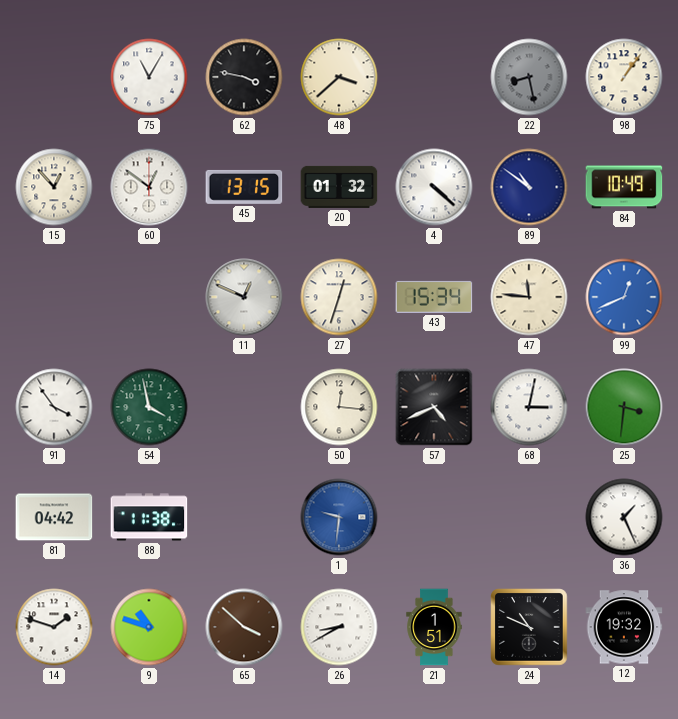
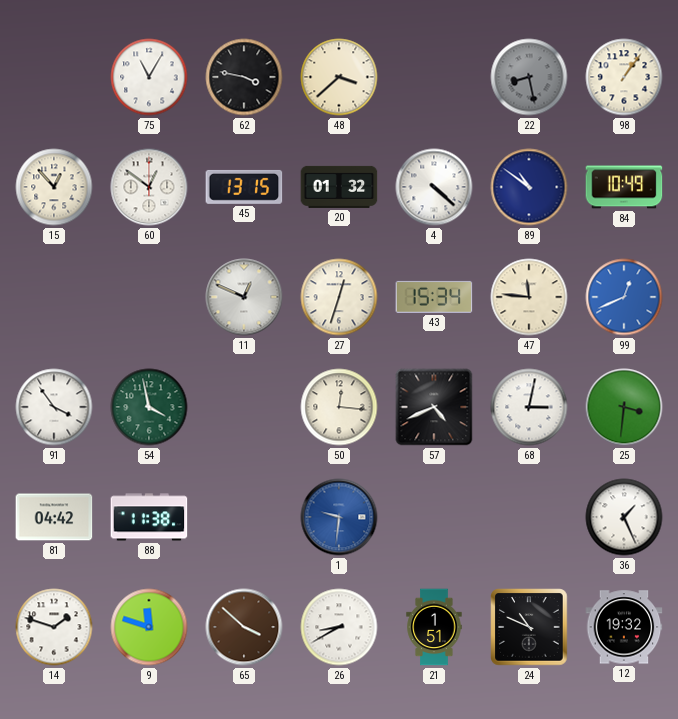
9: 10:48 -> 11:48
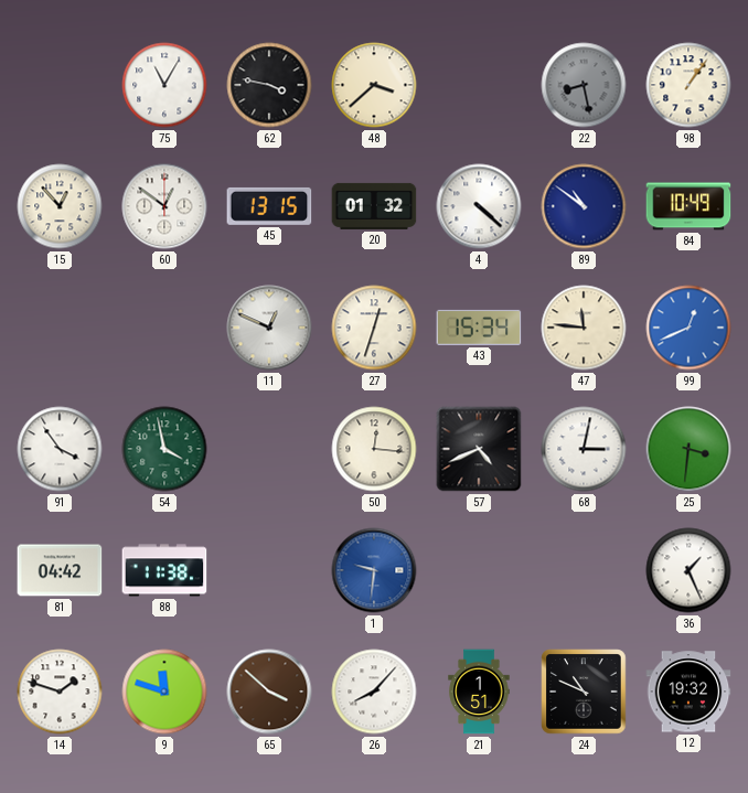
26: 8:40 -> 8:07
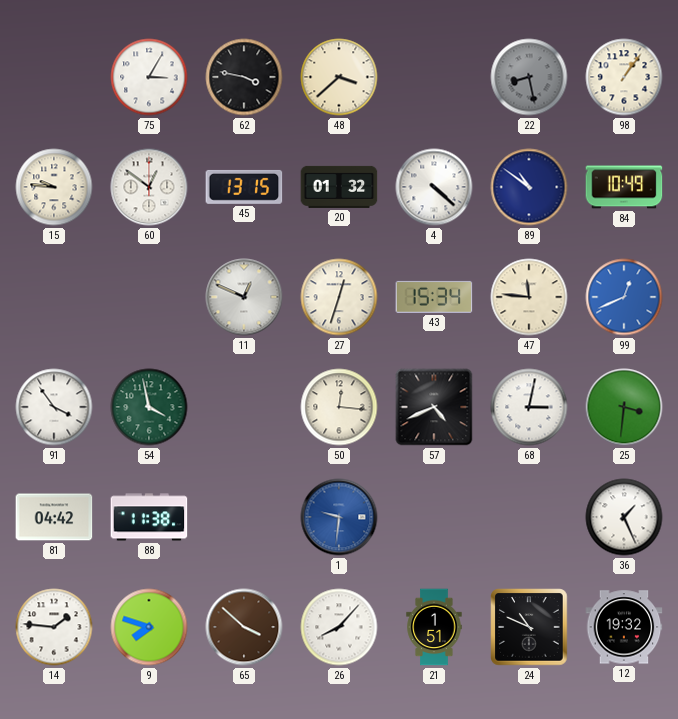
75: 11:05 -> 3:05
15: 12:53 -> 9:46
14: 1:48 -> 1:46
9: 11:48 -> 7:48
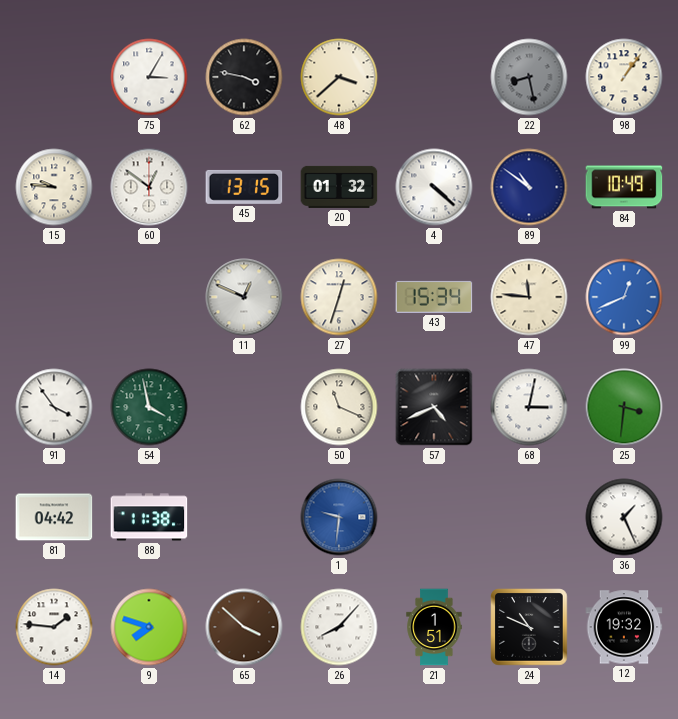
50: 12:16 -> 11:19
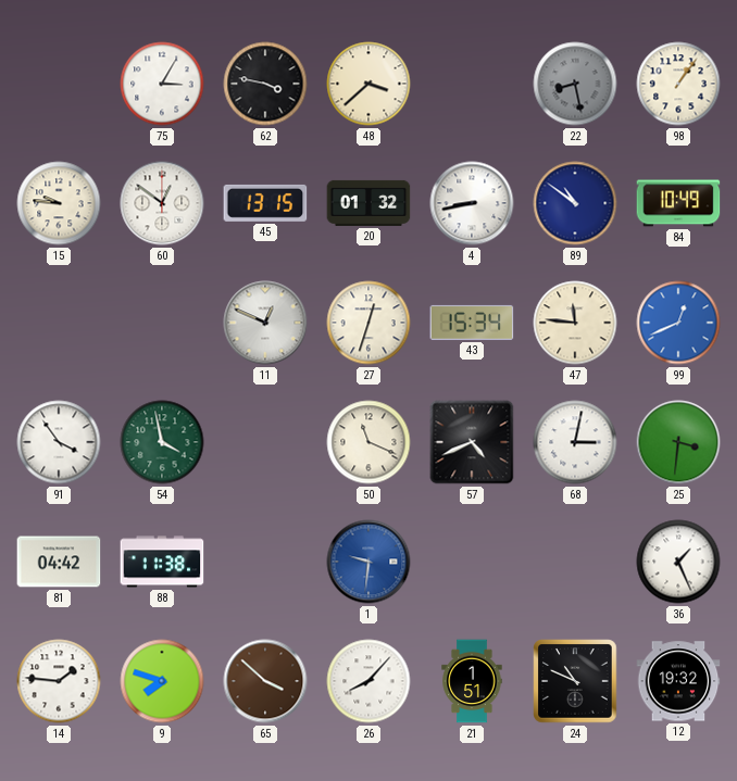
4: 4:22 -> 8:43
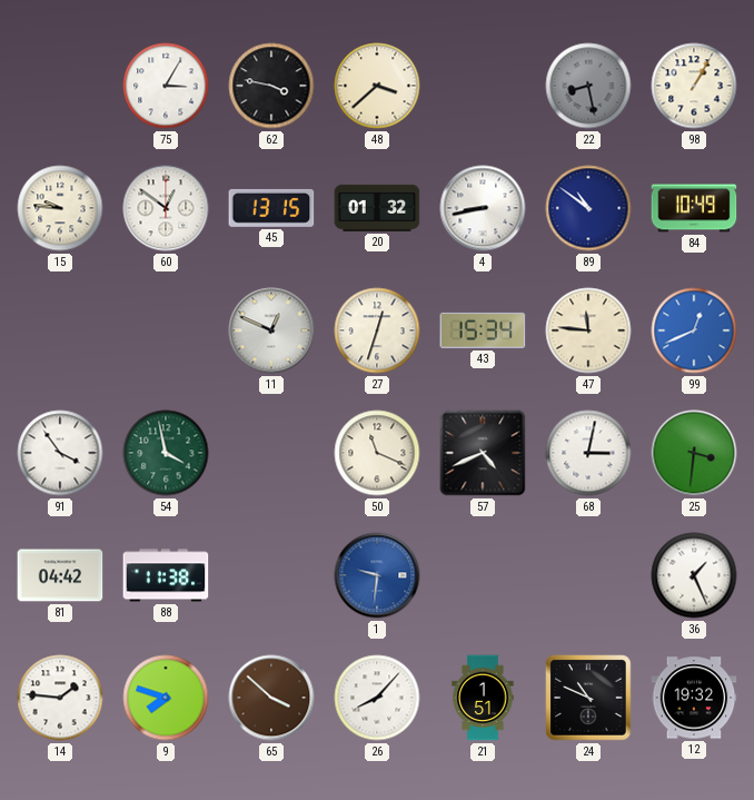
98: 1:06 -> 1:05
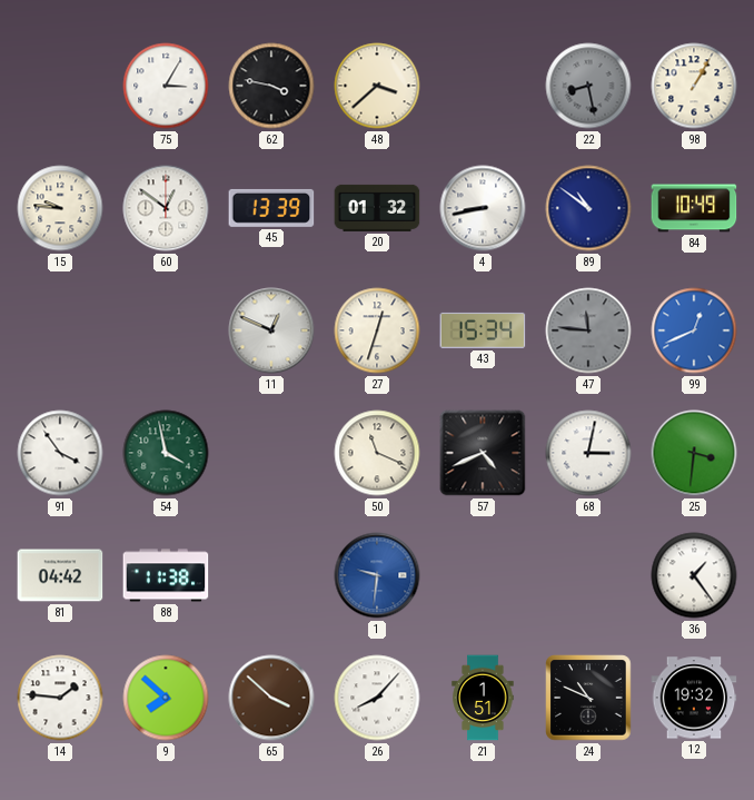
45: 13:15 -> 13:39
47 dial: cream -> grey
36: 1:26 -> 1:24
9: 7:48 -> 7:52
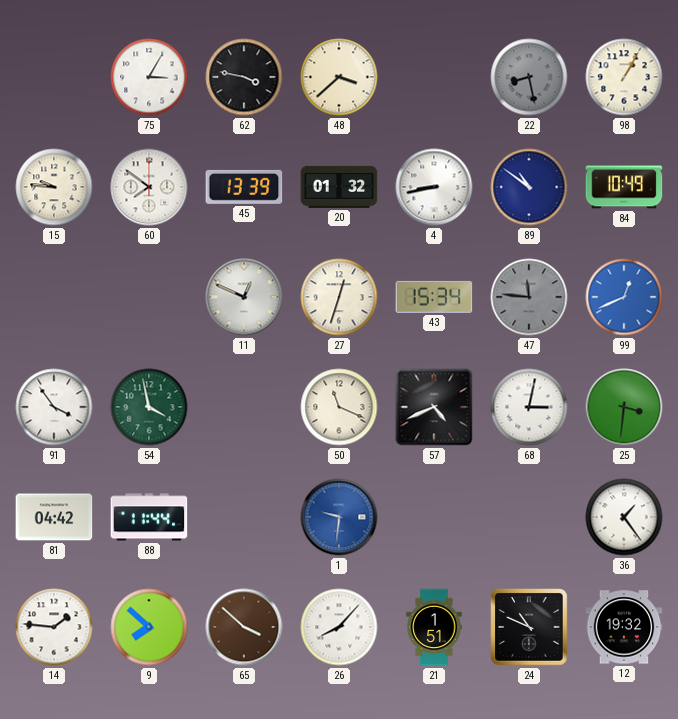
60: 12:51 -> 7:51
88: 11:38 -> 11:44
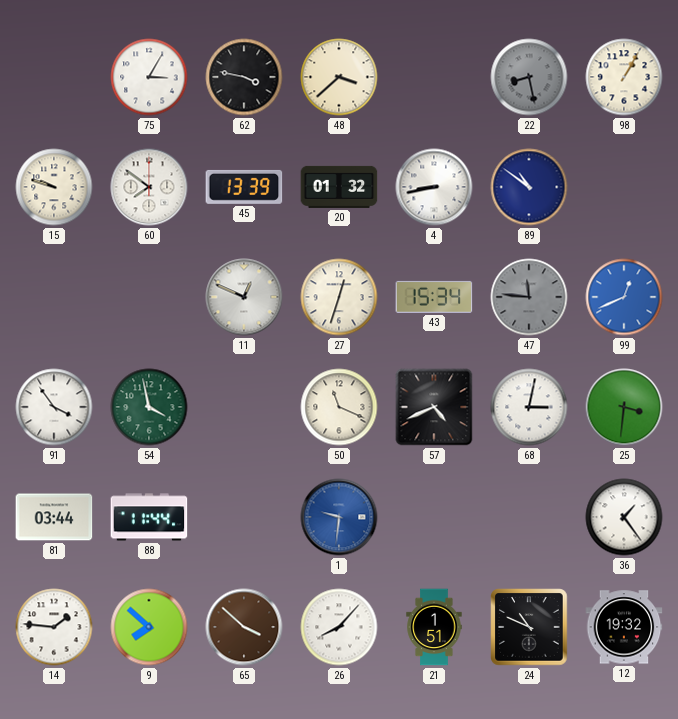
15: 9:46 -> 9:48
84: 10:49 -> none
81: 04:42 -> 03:44
